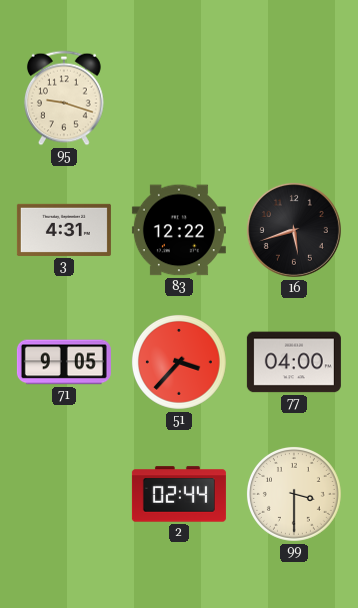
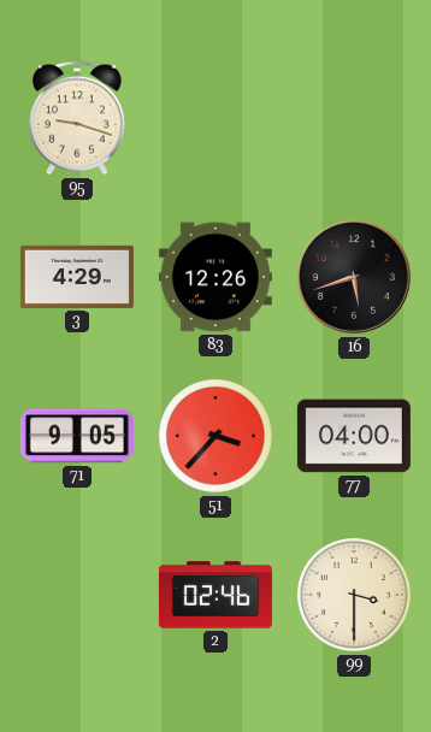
3: 4:31 -> 4:29
83: 12:22 -> 12:26
2: 02:44 -> 02:46
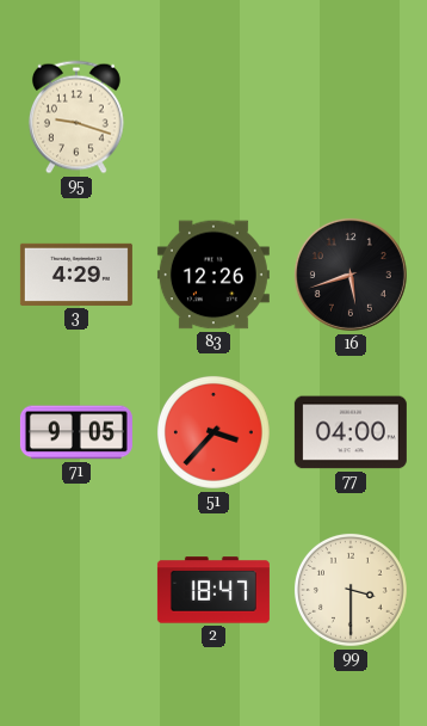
2: 02:46 -> 18:47
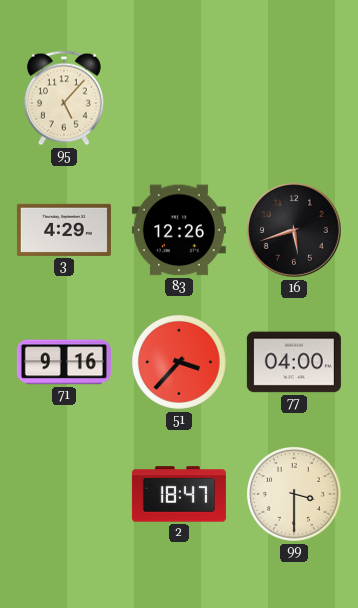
95: 9:18 -> 5:07
71: 9:05 -> 9:16
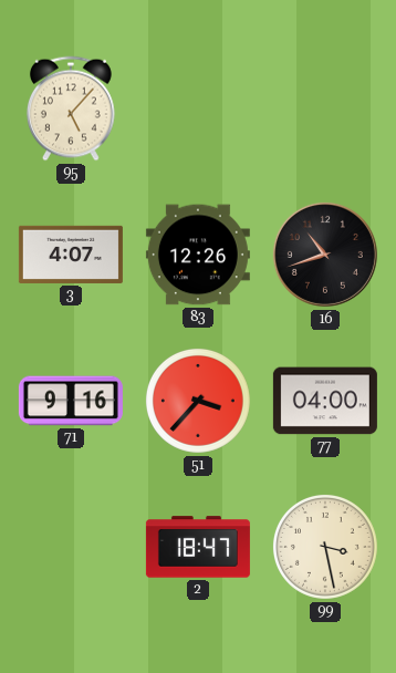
3: 4:29 -> 4:07
16: 5:42 -> 10:42
99: 3:30 -> 3:28
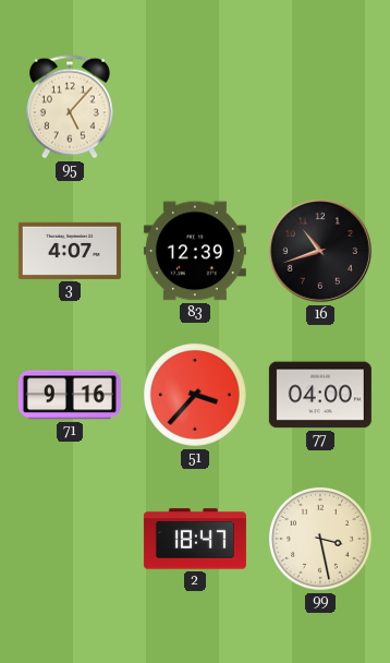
83: 12:26 -> 12:39
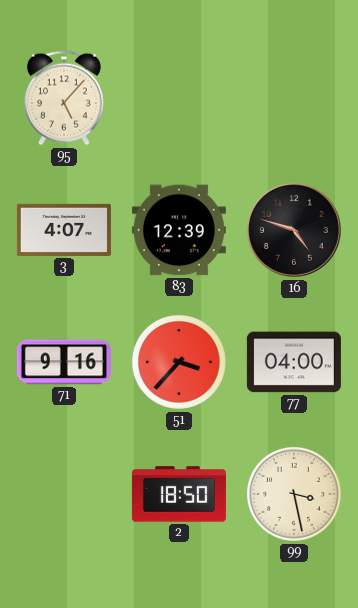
16: 10:42 -> 4:48
2: 18:47 -> 18:50
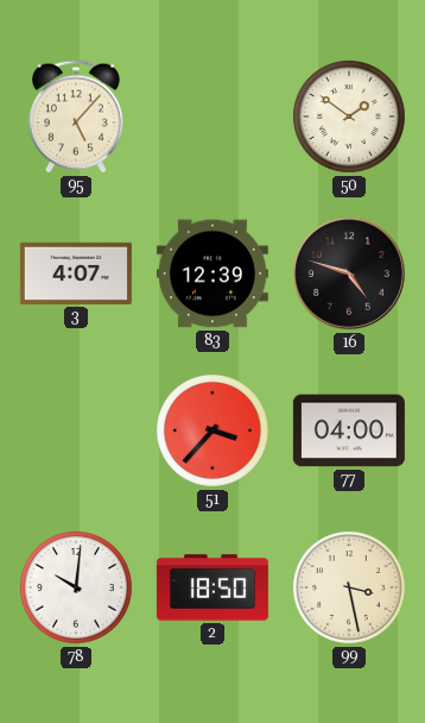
50: none -> 1:51
71: 9:16 -> none
78: none -> 10:01
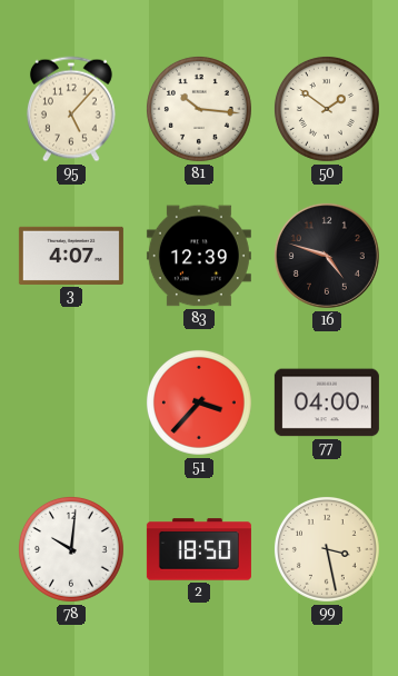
81: none -> 10:16
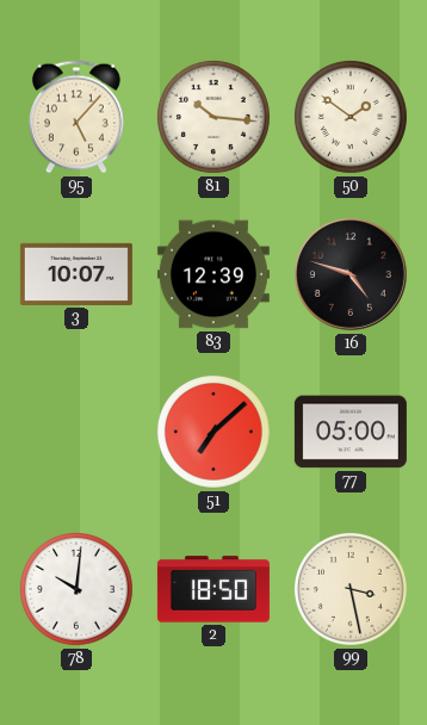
3: 4:07 -> 10:07
51: 3:37 -> 7:08
77: 04:00 -> 05:00
